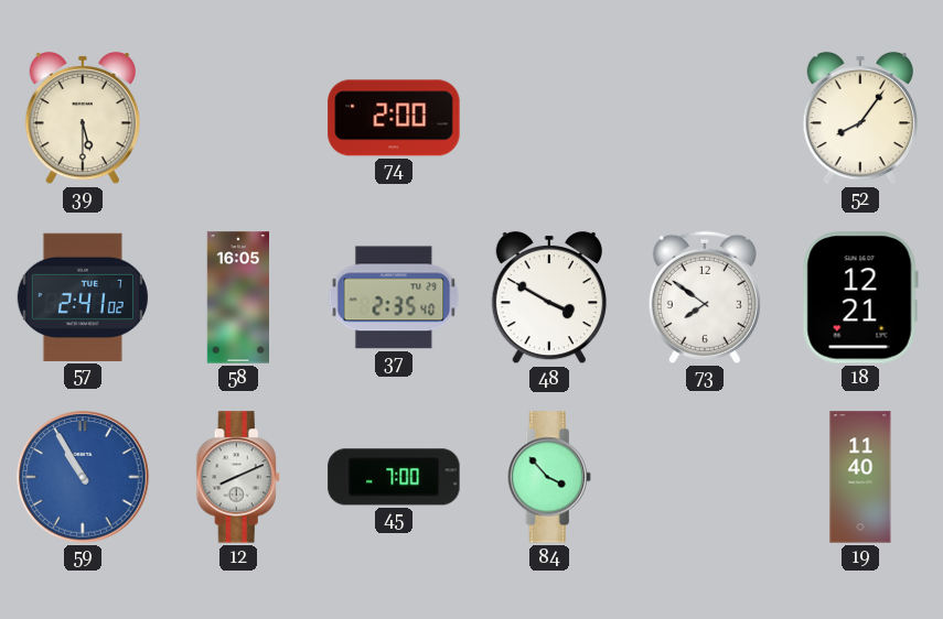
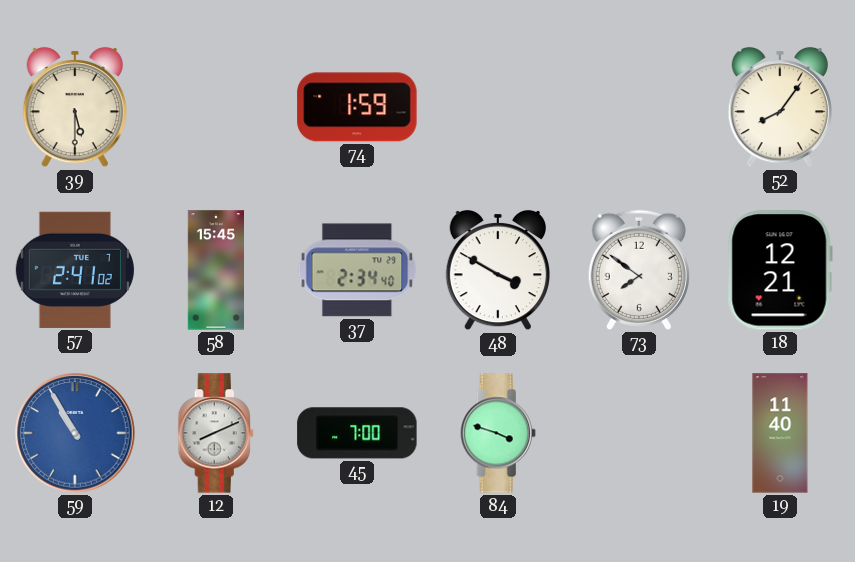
74: 2:00 -> 1:59
58: 16:05 -> 15:45
37: 2:35 -> 2:34
84: 3:53 -> 3:48
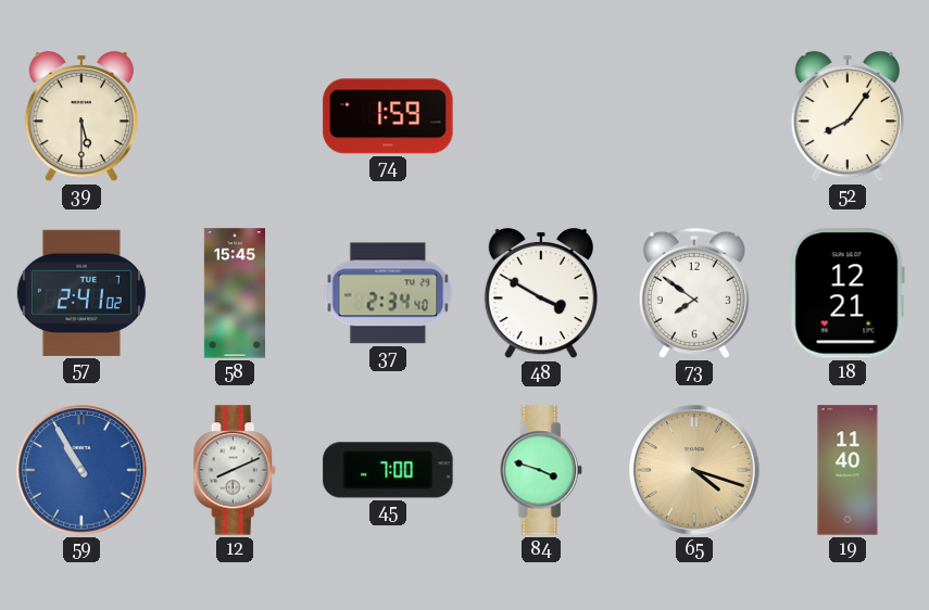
65: none -> 4:18
